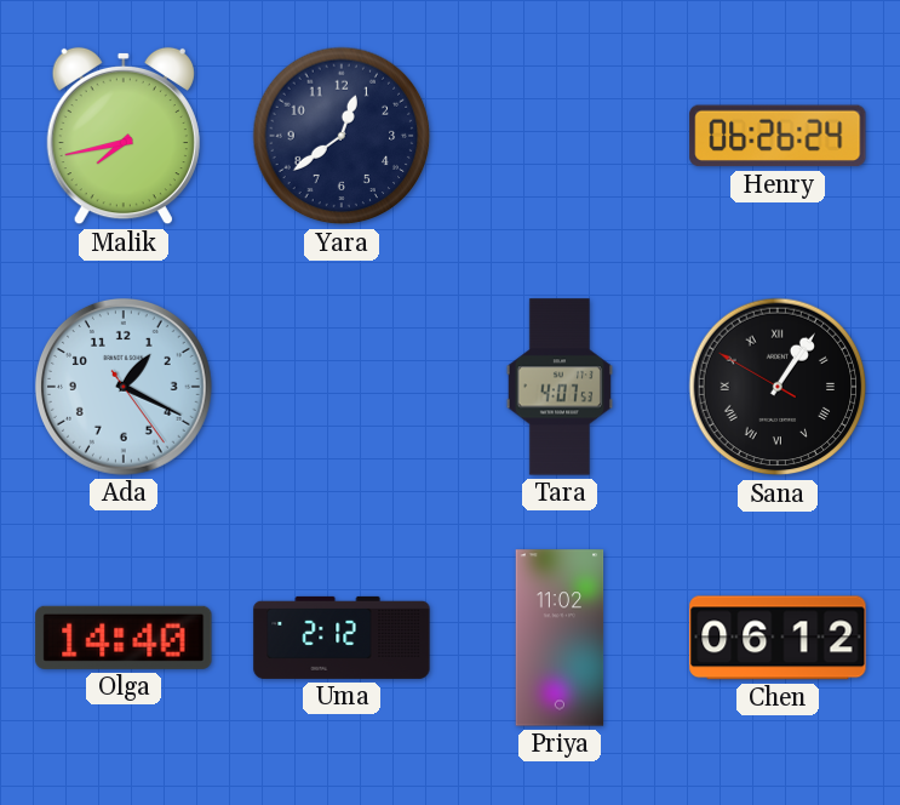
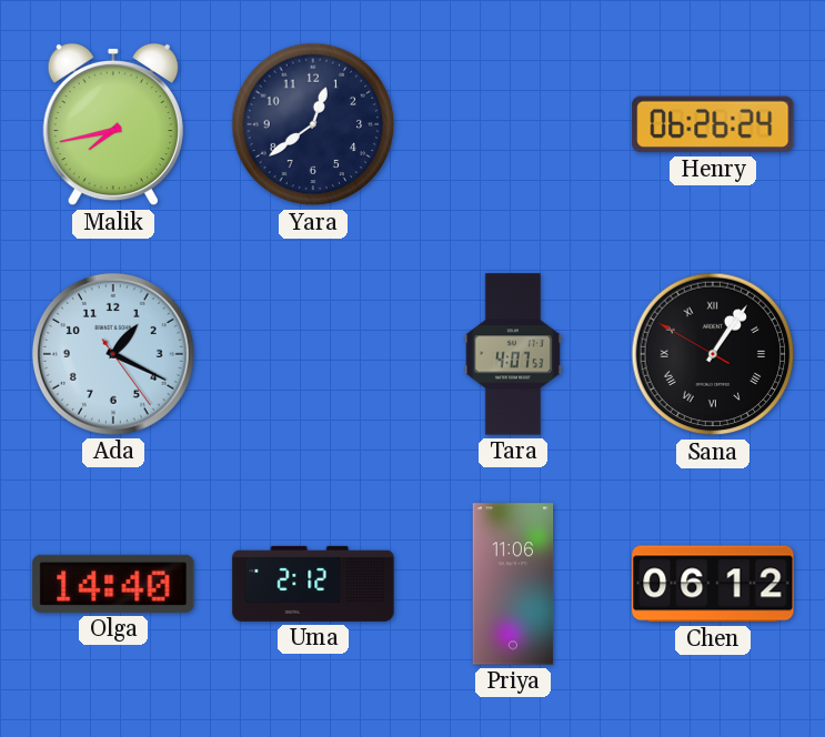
Priya: 11:02 -> 11:06
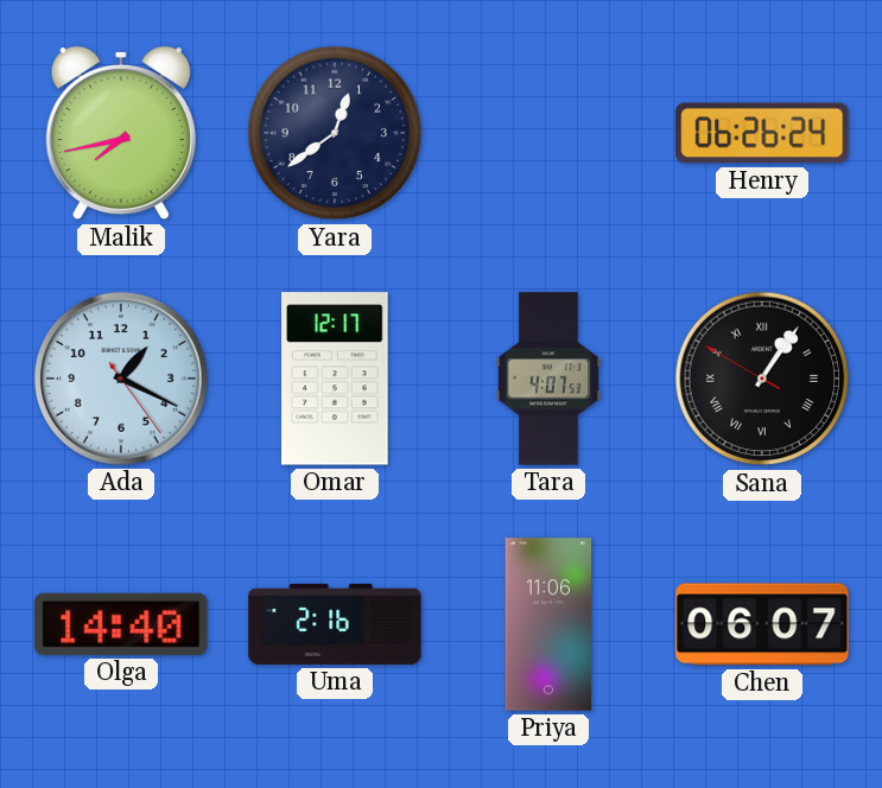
Omar: none -> 12:17
Uma: 2:12 -> 2:16
Chen: 06:12 -> 06:07
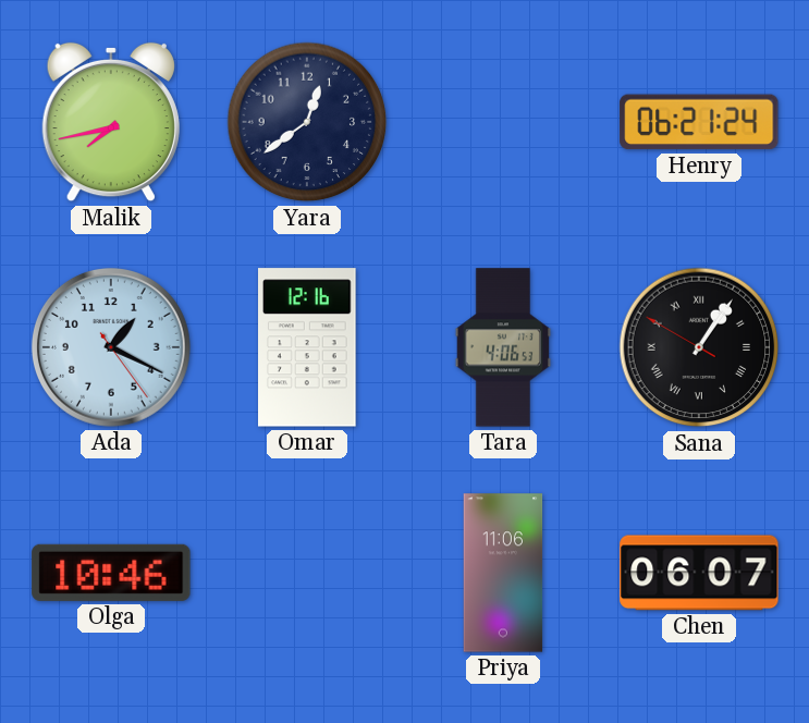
Henry: 06:26 -> 06:21
Omar: 12:17 -> 12:16
Tara: 4:07 -> 4:06
Olga: 14:40 -> 10:46
Uma: 2:16 -> none
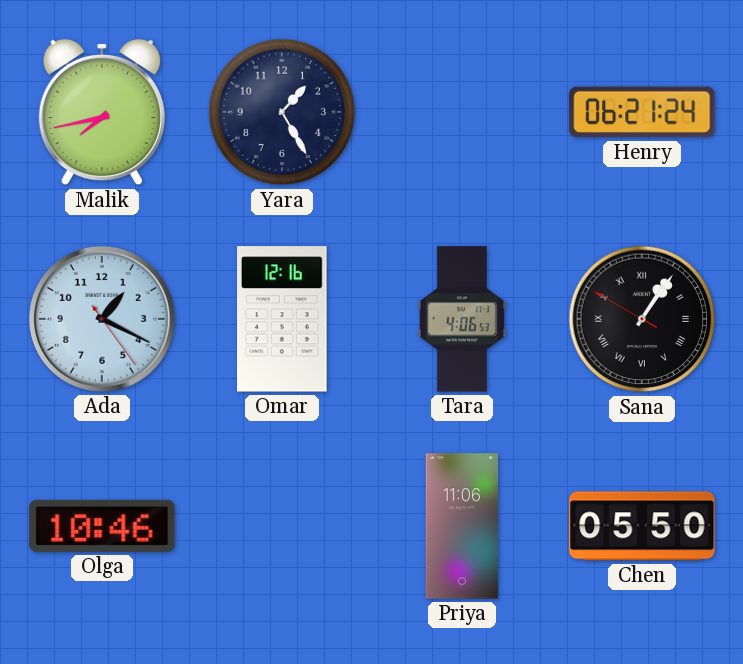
Yara: 12:39 -> 1:25
Chen: 06:07 -> 05:50
